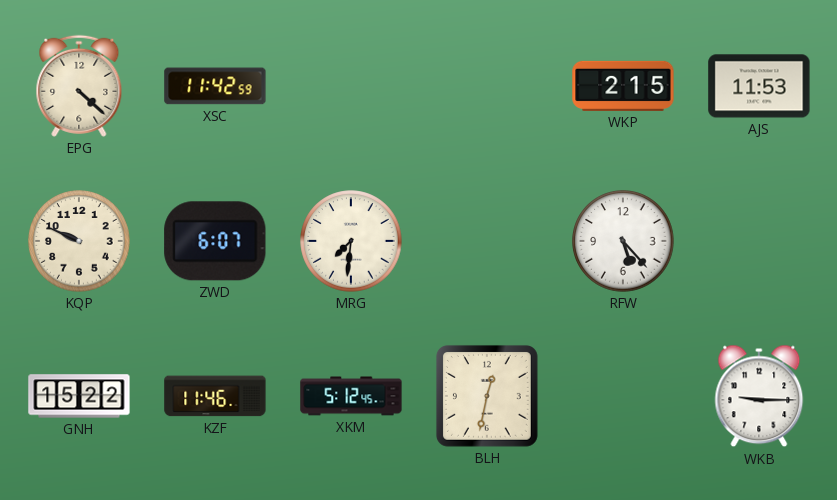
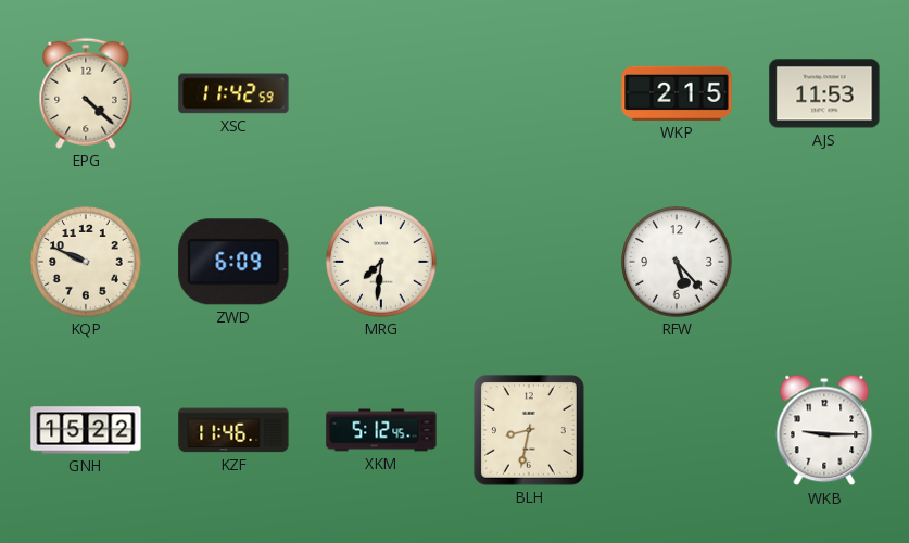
ZWD: 6:07 -> 6:09
BLH: 12:32 -> 8:32
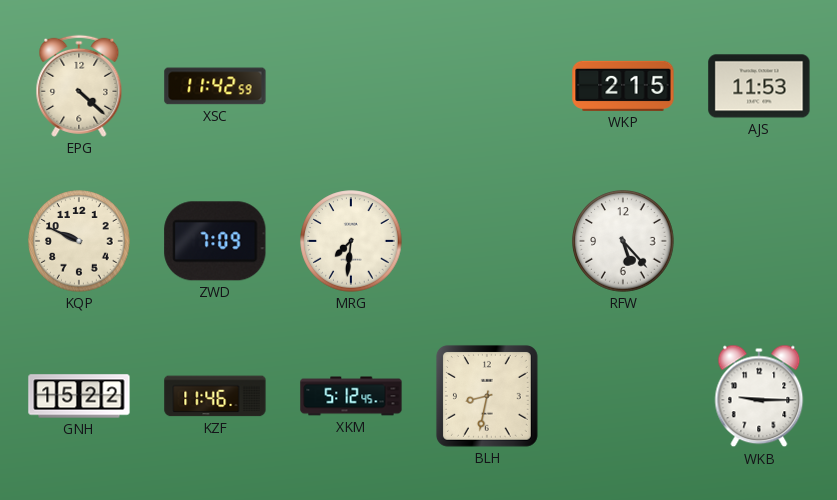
ZWD: 6:09 -> 7:09
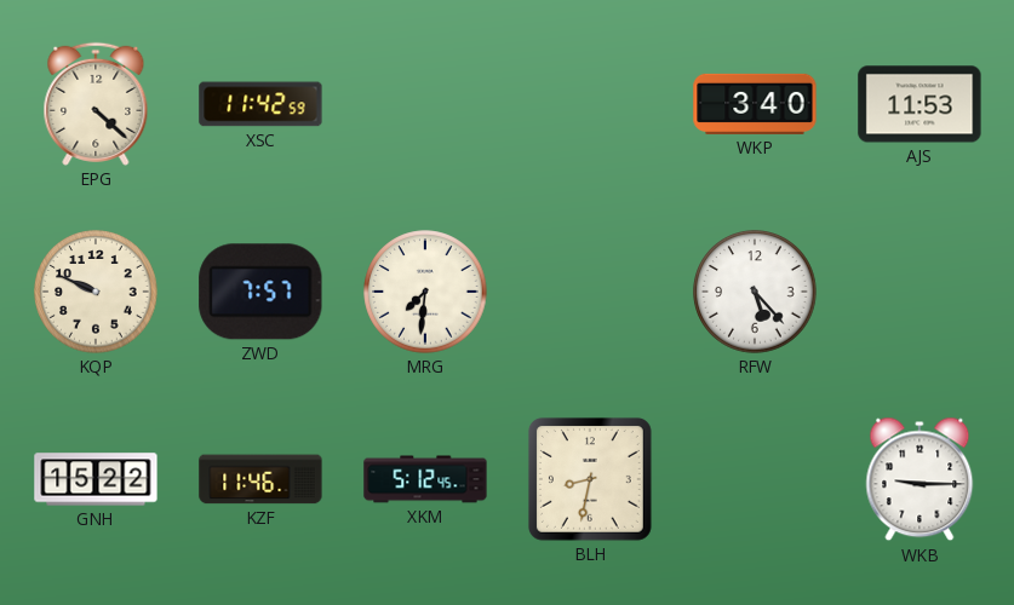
WKP: 2:15 -> 3:40
ZWD: 7:09 -> 7:57
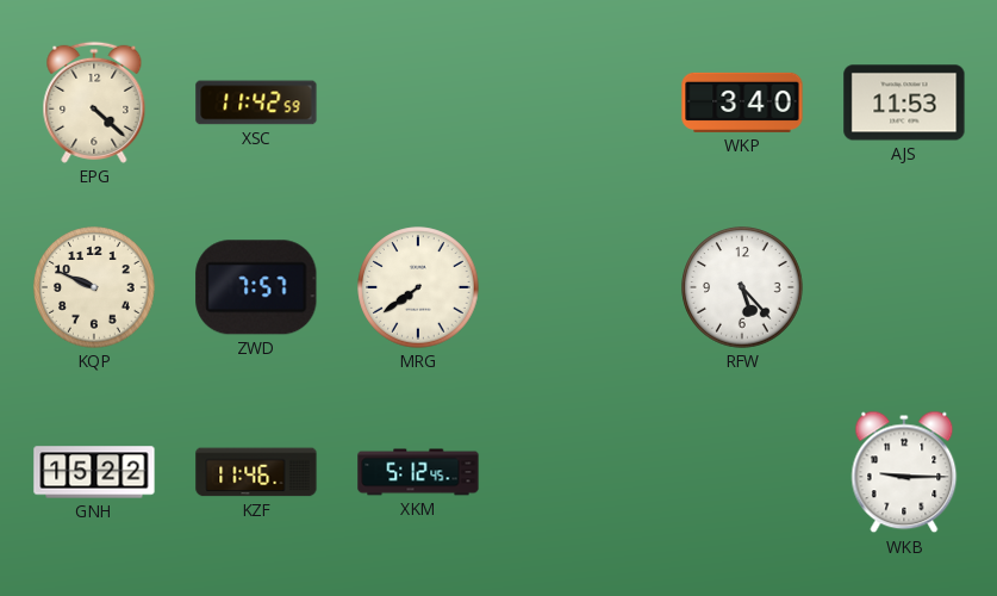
MRG: 7:31 -> 7:39
BLH: 8:32 -> none
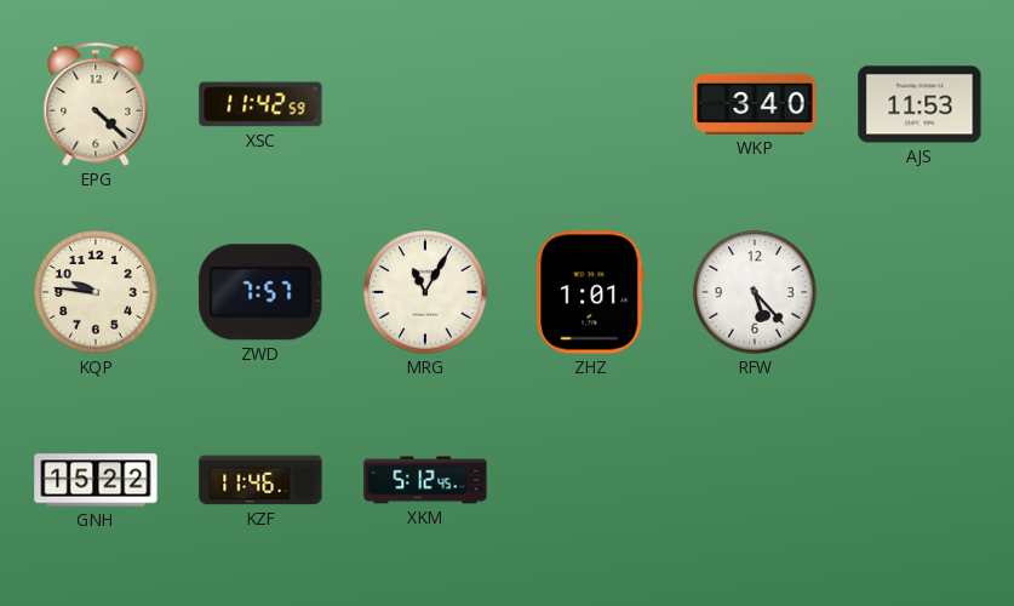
KQP: 9:49 -> 9:46
MRG: 7:39 -> 11:05
ZHZ: none -> 1:01
WKB: 9:15 -> none
